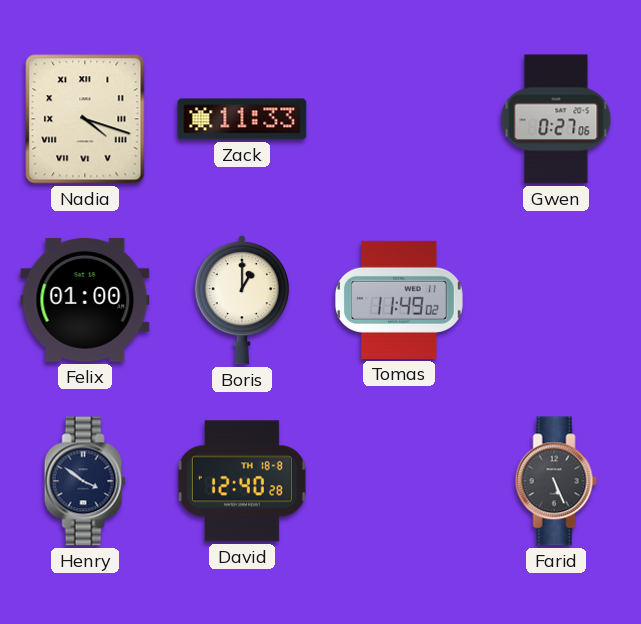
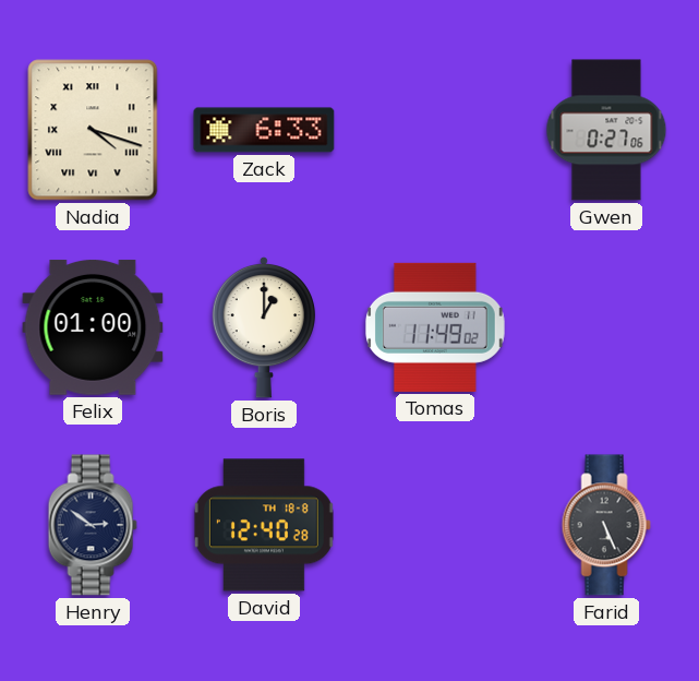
Zack: 11:33 -> 6:33
Henry: 3:51 -> 2:51
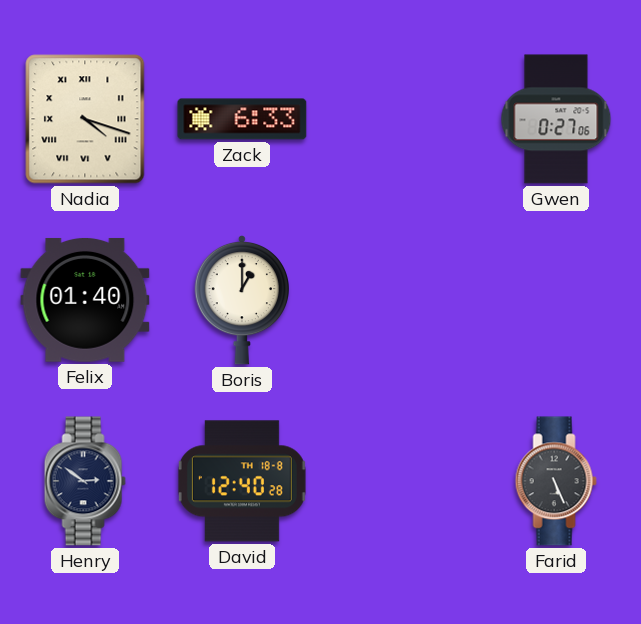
Felix: 01:00 -> 01:40
Tomas: 11:49 -> none
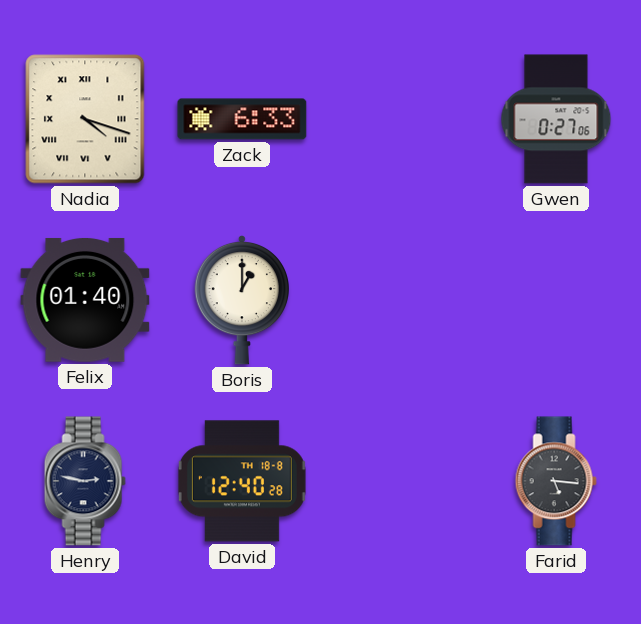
Henry: 2:51 -> 2:47
Farid: 5:26 -> 5:16
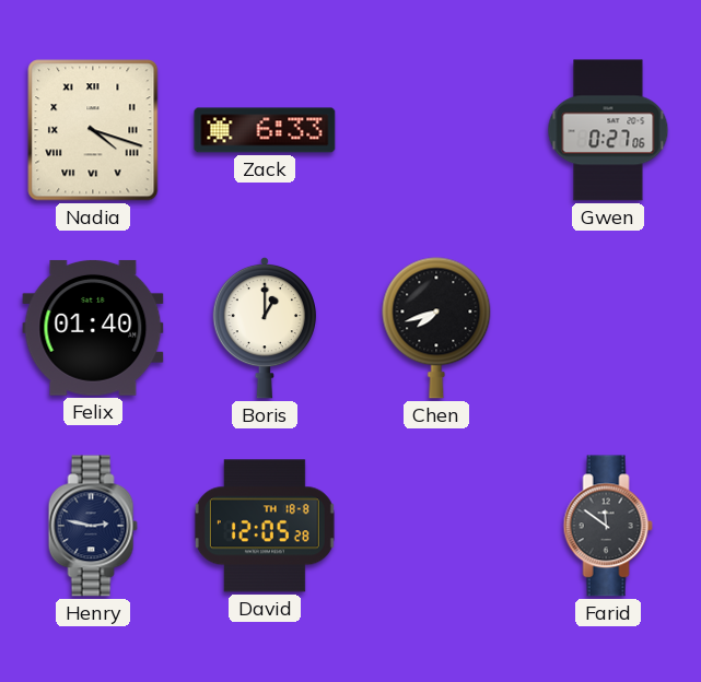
Chen: none -> 7:42
David: 12:40 -> 12:05
Farid: 5:16 -> 11:51
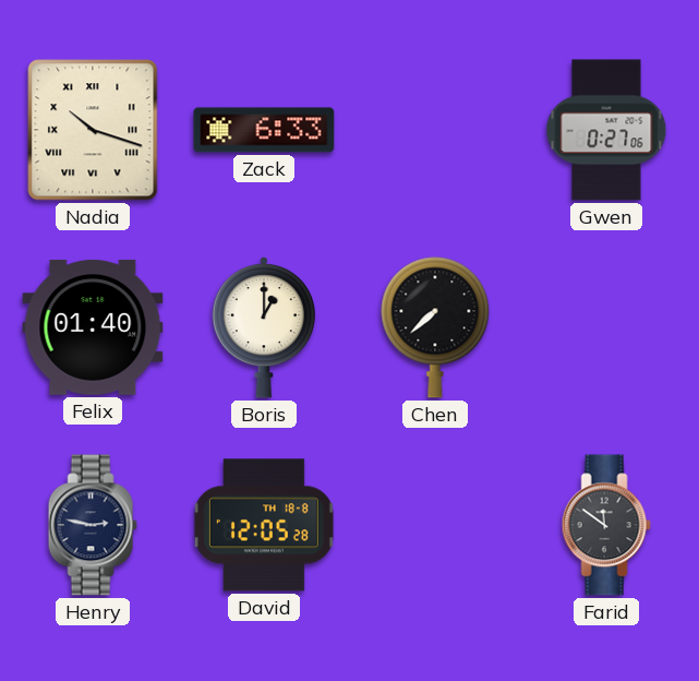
Nadia: 4:18 -> 10:18
Chen: 7:42 -> 7:38
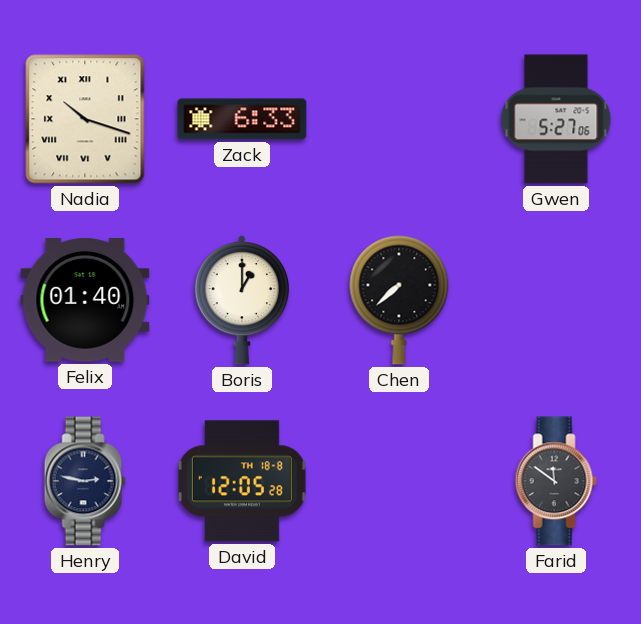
Gwen: 0:27 -> 5:27
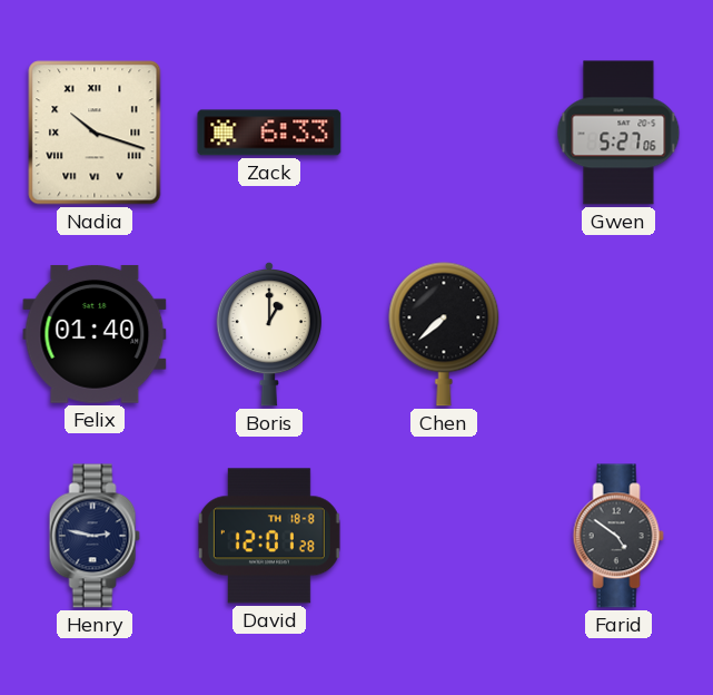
David: 12:05 -> 12:01
Farid: 11:51 -> 4:51
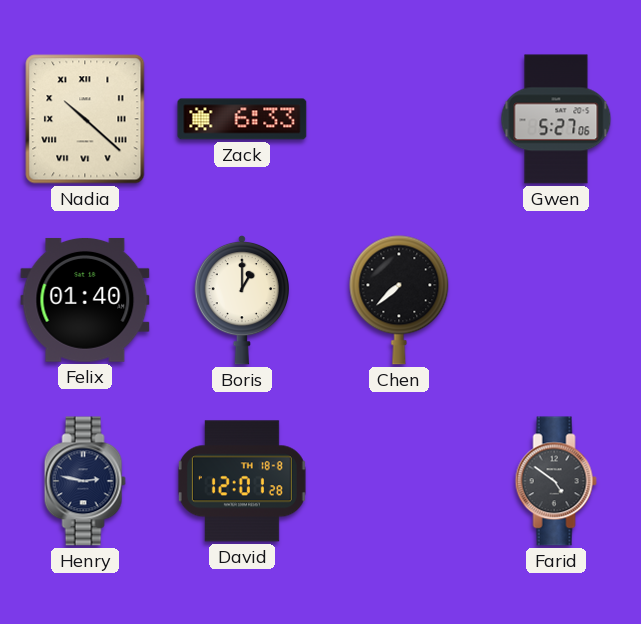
Nadia: 10:18 -> 10:22
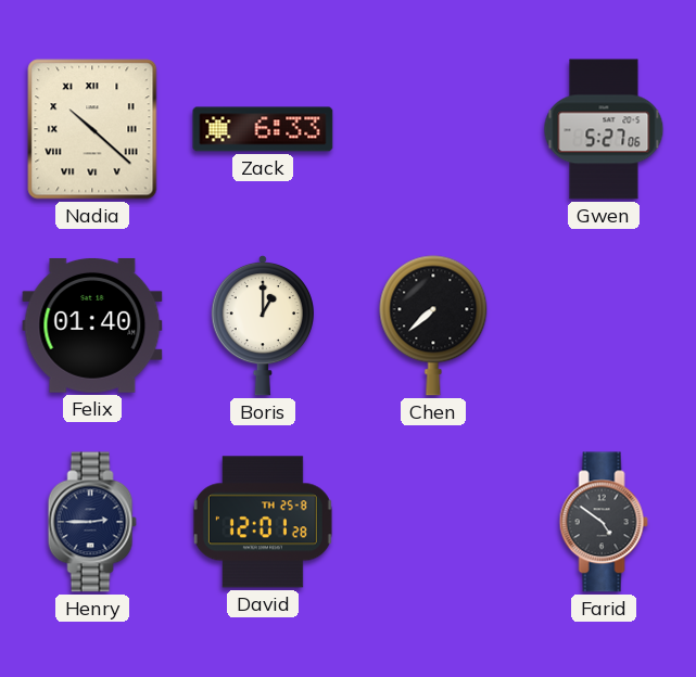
Henry: 2:47 -> 2:45
David date: TH 18-8 -> TH 25-8
